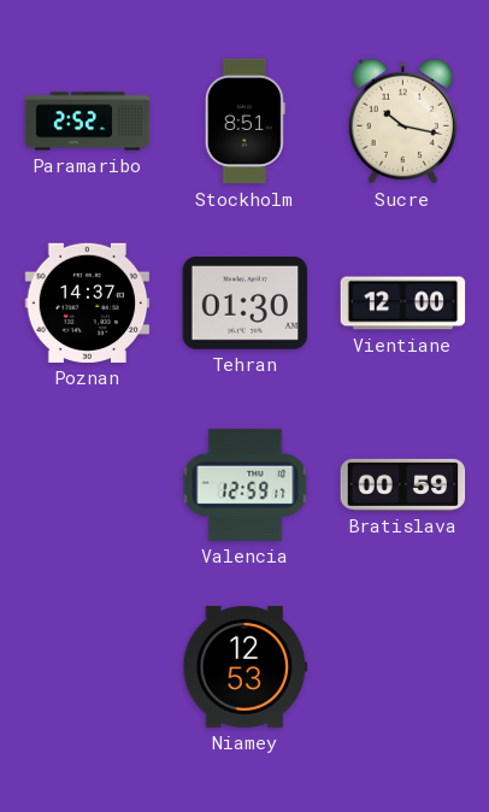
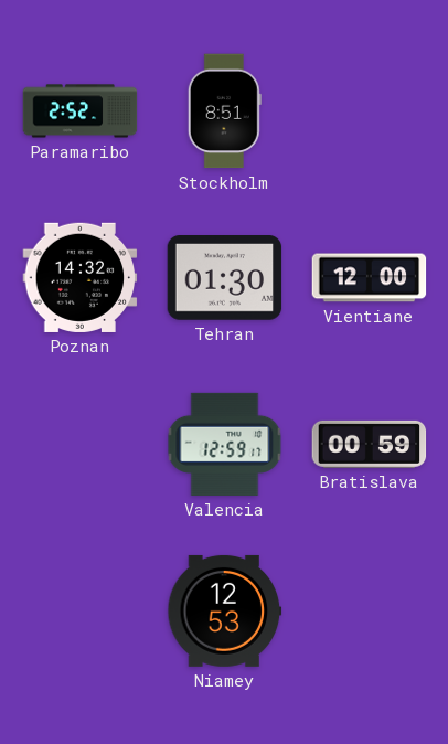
Sucre: 10:17 -> none
Poznan: 14:37 -> 14:32
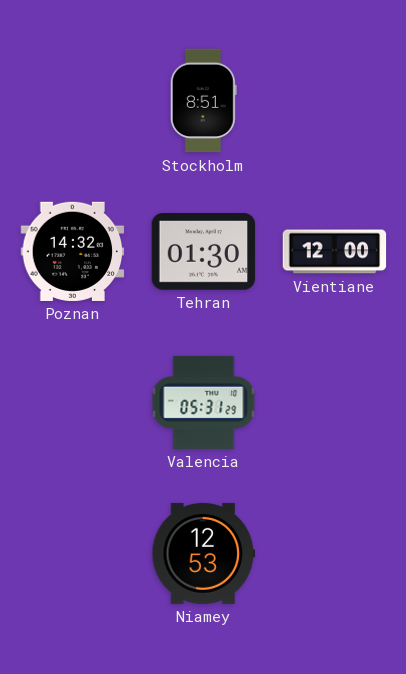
Paramaribo: 2:52 -> none
Valencia: 12:59 -> 05:31
Bratislava: 00:59 -> none
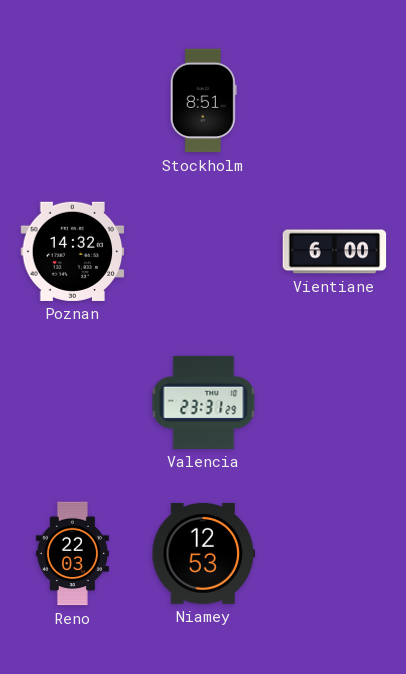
Tehran: 01:30 -> none
Vientiane: 12:00 -> 6:00
Valencia: 05:31 -> 23:31
Reno: none -> 22:03
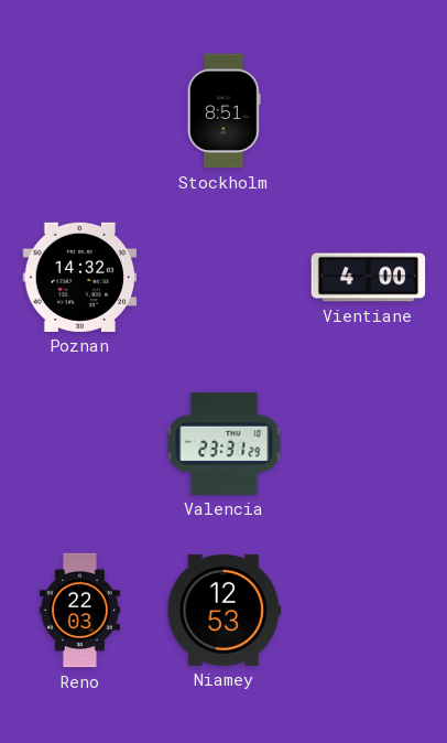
Vientiane: 6:00 -> 4:00
